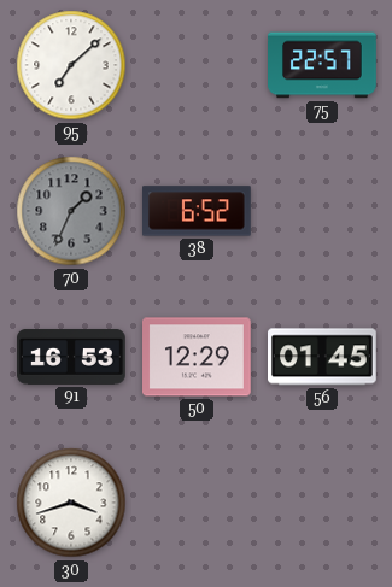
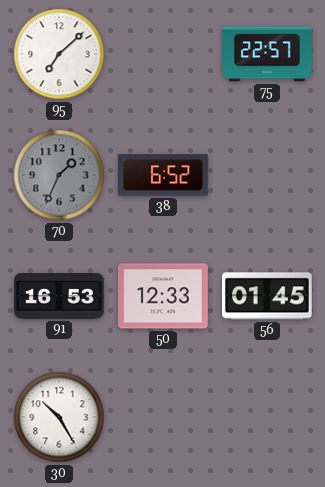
50: 12:29 -> 12:33
30: 3:42 -> 10:25
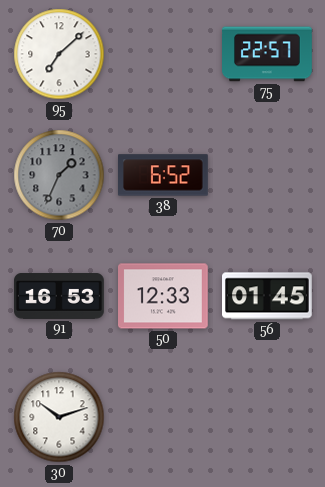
30: 10:25 -> 10:12
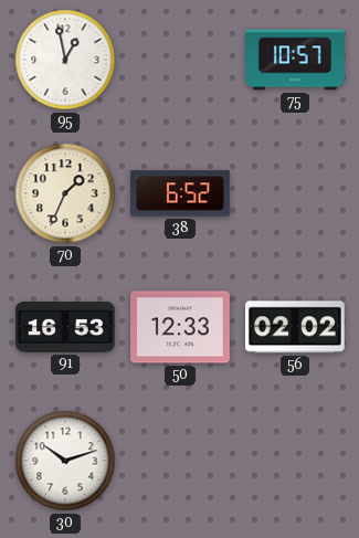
95: 7:08 -> 12:58
75: 22:57 -> 10:57
70 dial: grey -> cream
56: 01:45 -> 02:02
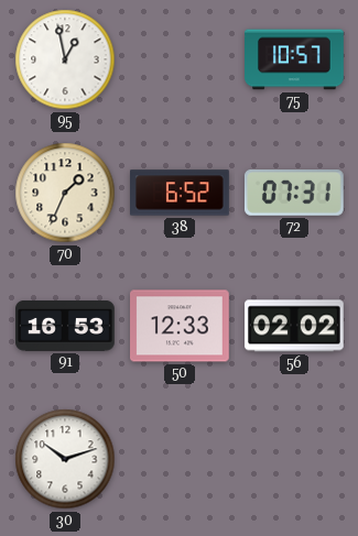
72: none -> 07:31
